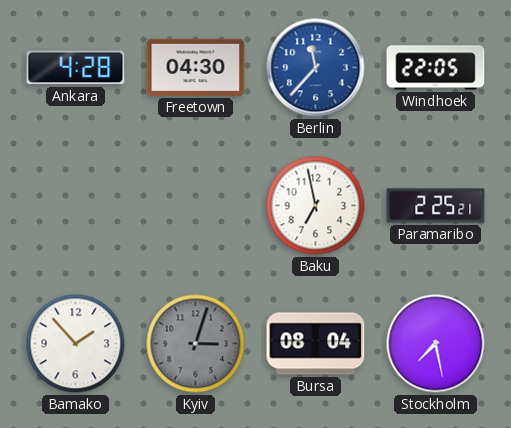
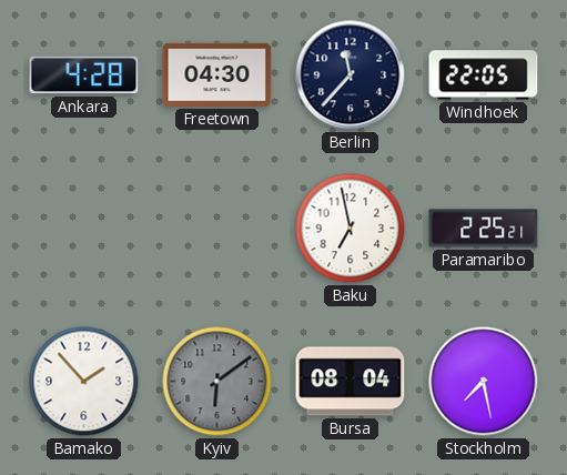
Berlin dial: blue -> navy
Kyiv: 3:03 -> 6:09
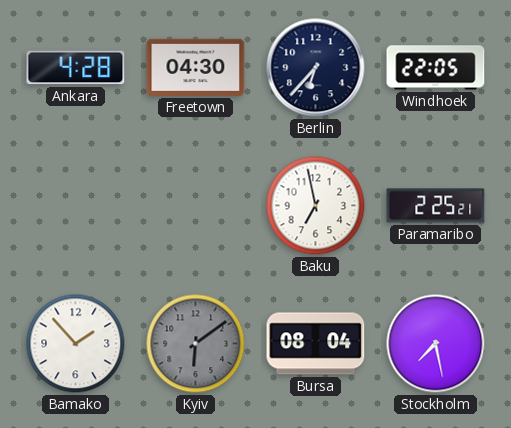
Berlin: 11:37 -> 6:37
